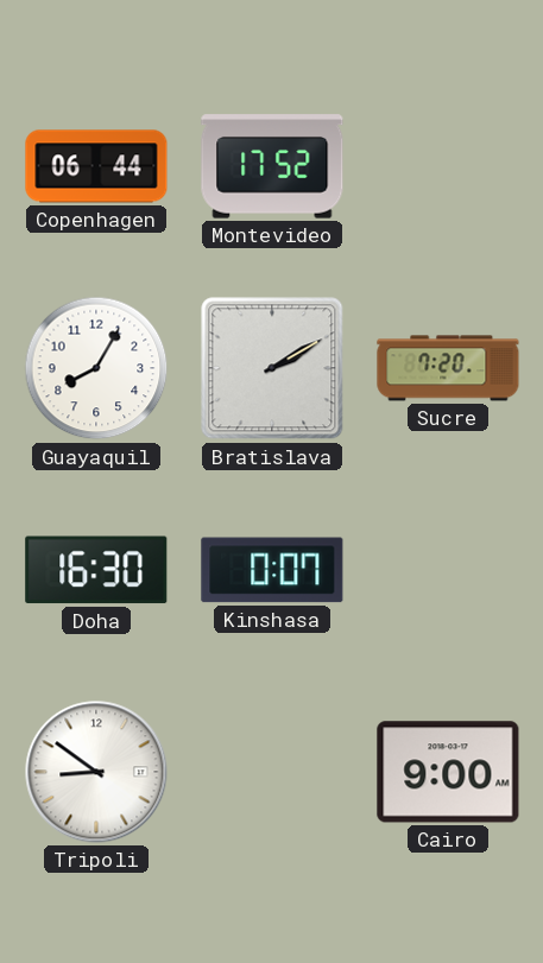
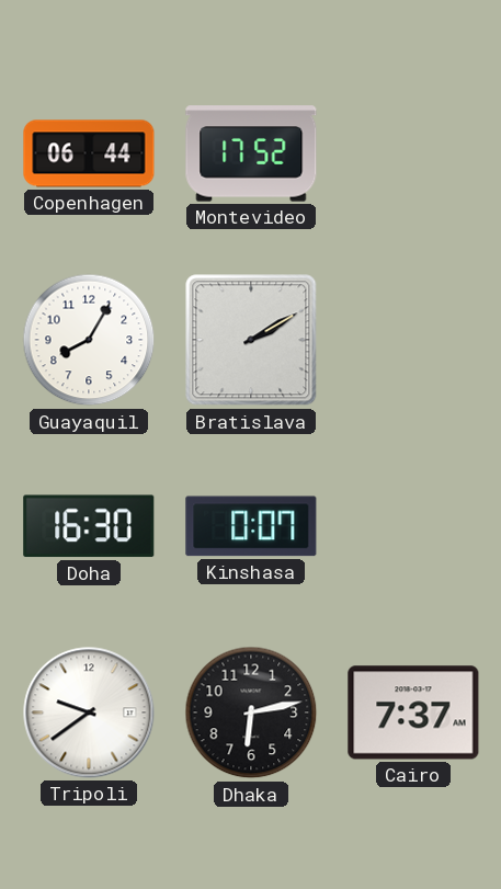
Sucre: 7:20 -> none
Tripoli: 8:51 -> 9:39
Dhaka: none -> 6:13
Cairo: 9:00 -> 7:37
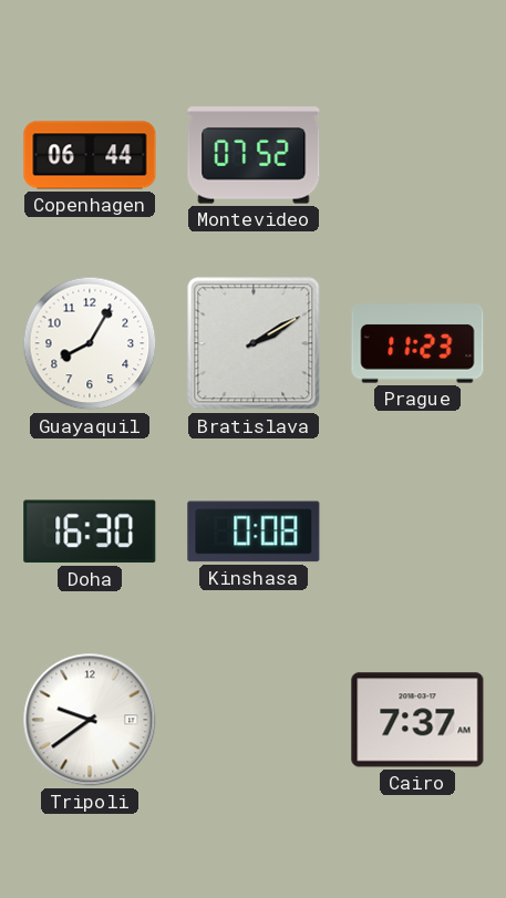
Montevideo: 17:52 -> 07:52
Prague: none -> 11:23
Kinshasa: 0:07 -> 0:08
Dhaka: 6:13 -> none
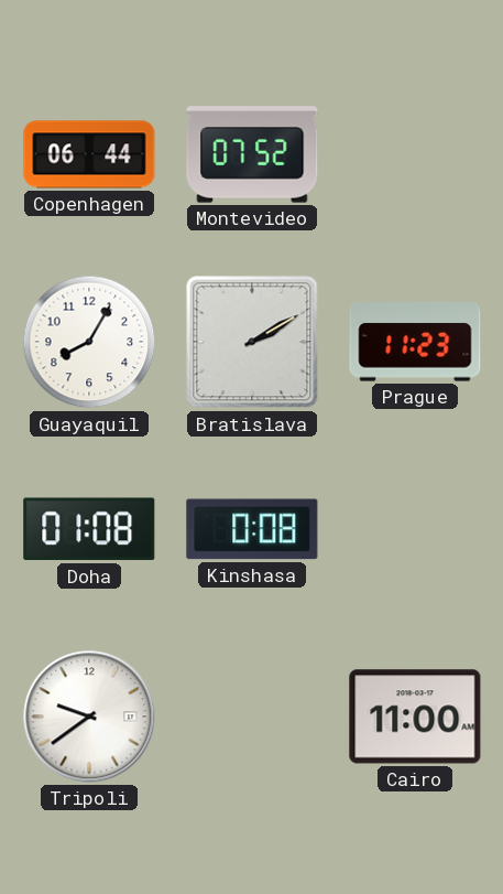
Doha: 16:30 -> 01:08
Cairo: 7:37 -> 11:00
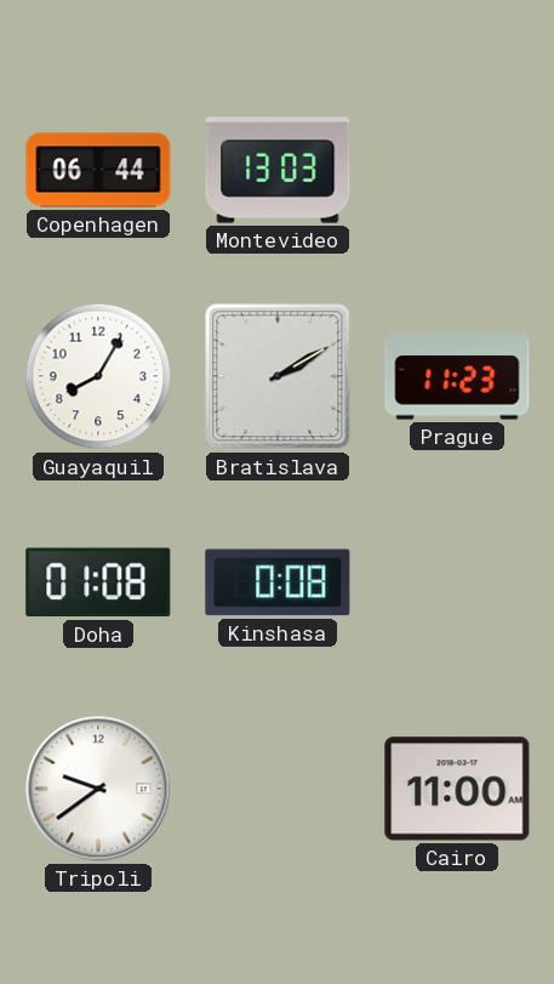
Montevideo: 07:52 -> 13:03
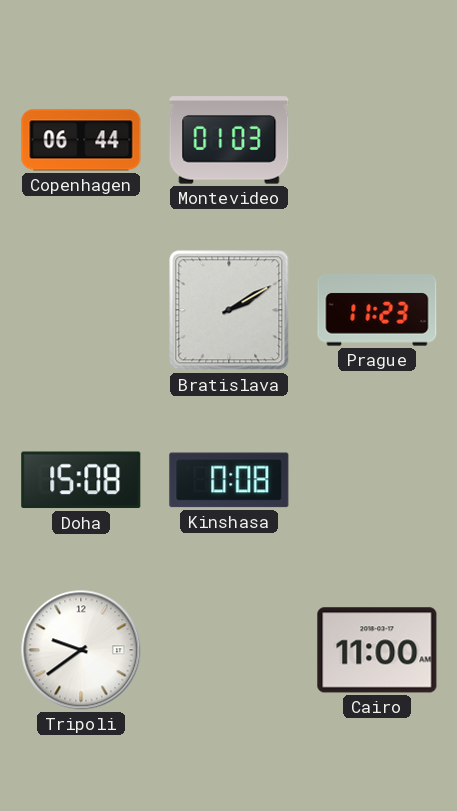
Montevideo: 13:03 -> 01:03
Guayaquil: 8:05 -> none
Doha: 01:08 -> 15:08
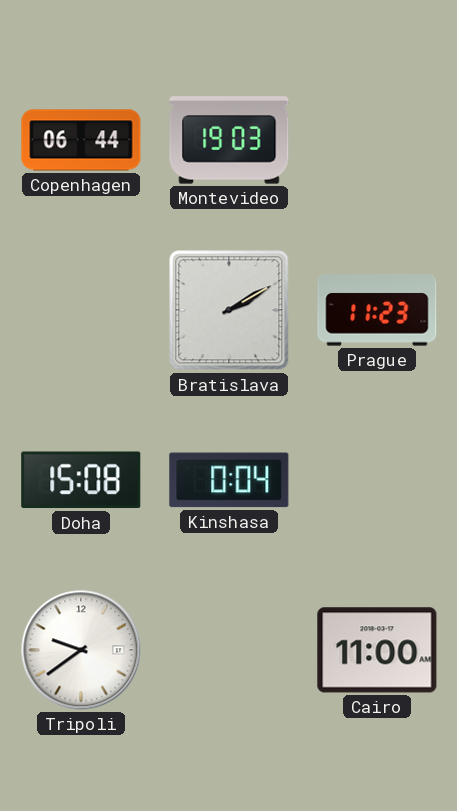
Montevideo: 01:03 -> 19:03
Kinshasa: 0:08 -> 0:04
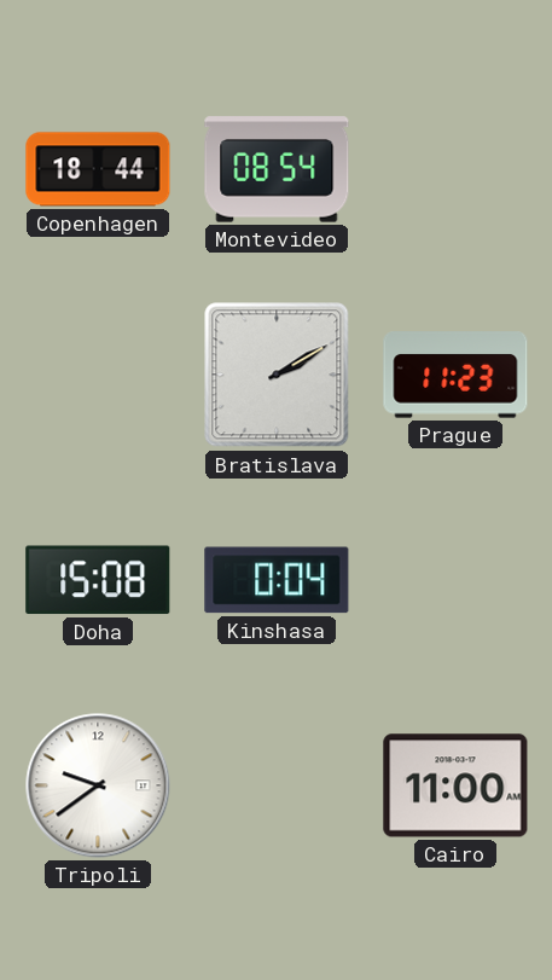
Copenhagen: 06:44 -> 18:44
Montevideo: 19:03 -> 08:54
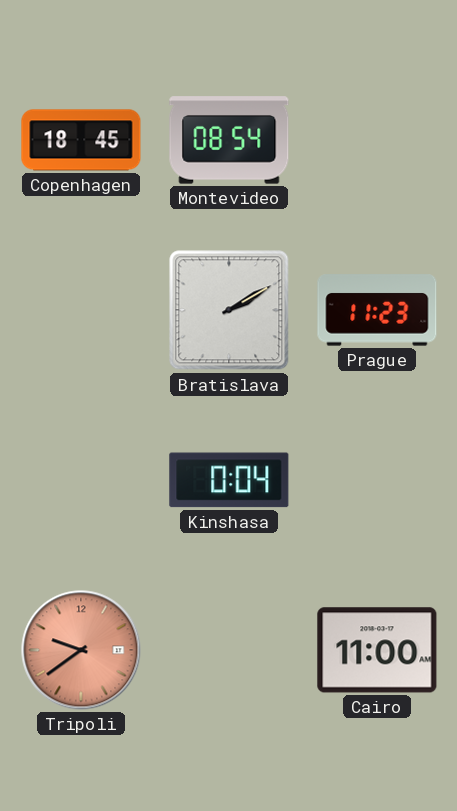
Copenhagen: 18:44 -> 18:45
Doha: 15:08 -> none
Tripoli dial: white -> salmon
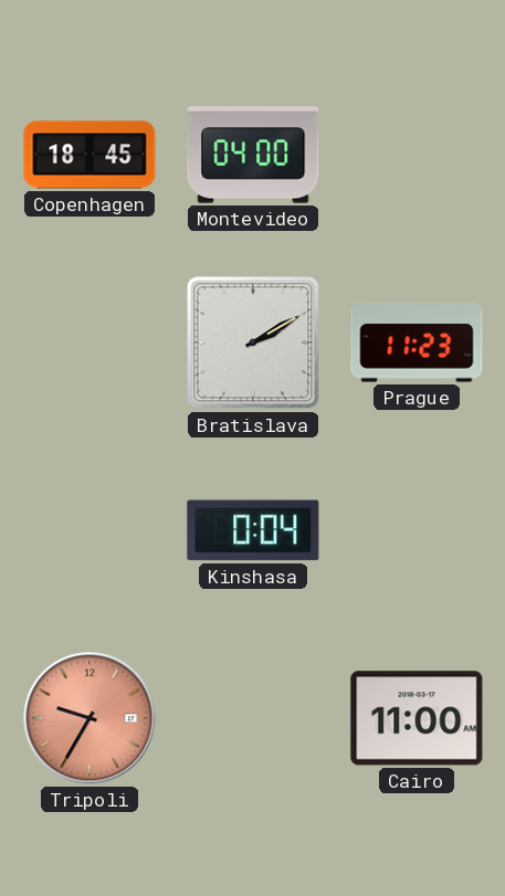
Montevideo: 08:54 -> 04:00
Tripoli: 9:39 -> 9:35
